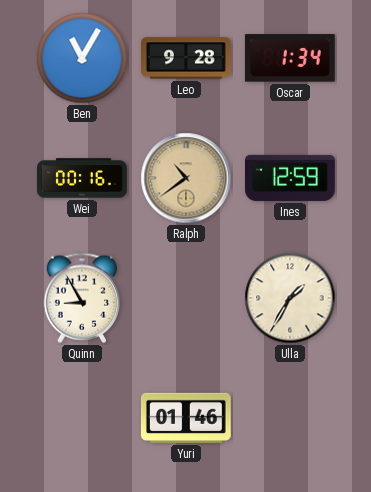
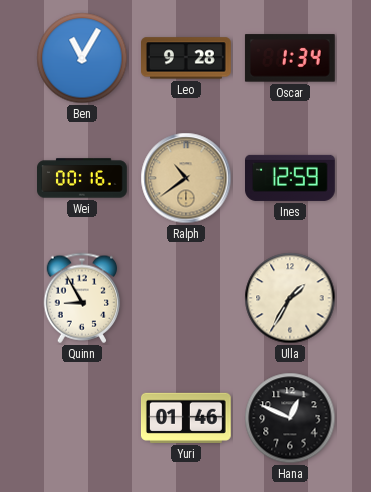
Hana: none -> 12:49
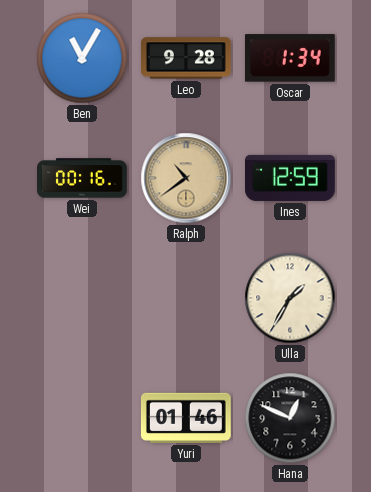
Quinn: 8:55 -> none
